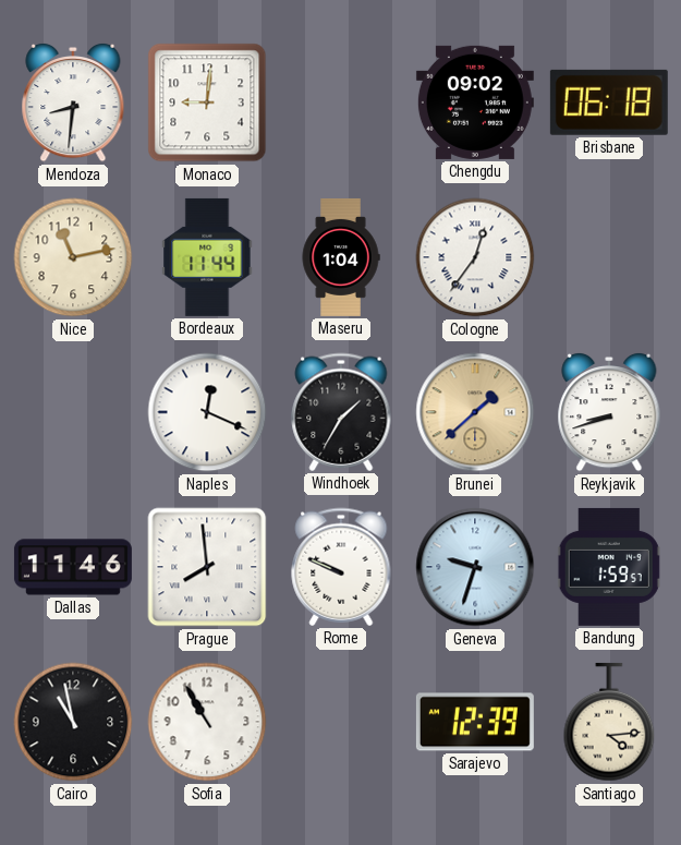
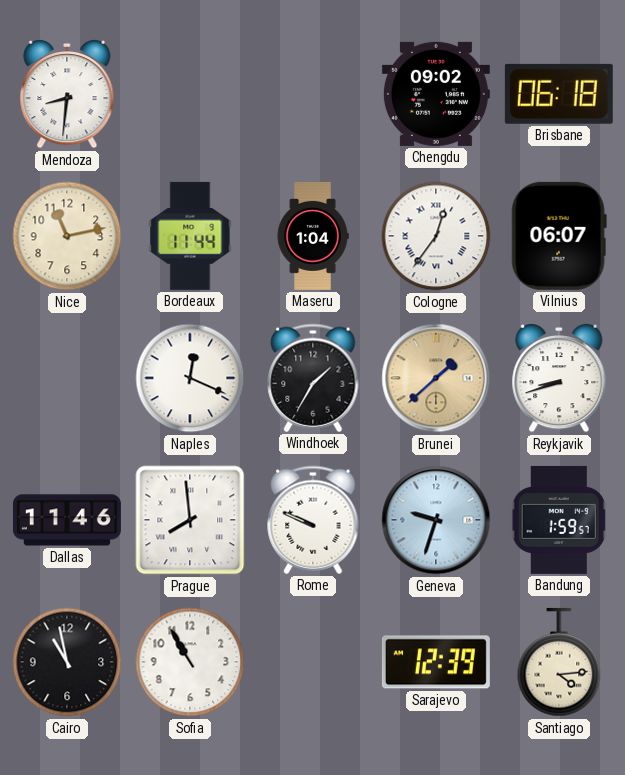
Monaco: 9:01 -> none
Vilnius: none -> 06:07
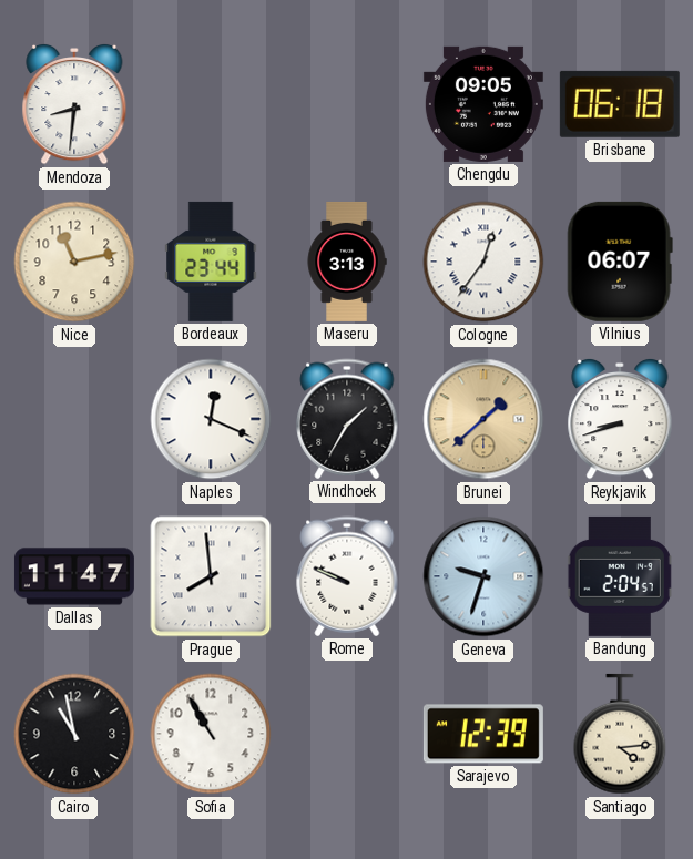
Chengdu: 09:02 -> 09:05
Bordeaux: 11:44 -> 23:44
Maseru: 1:04 -> 3:13
Dallas: 11:46 -> 11:47
Bandung: 1:59 -> 2:04
